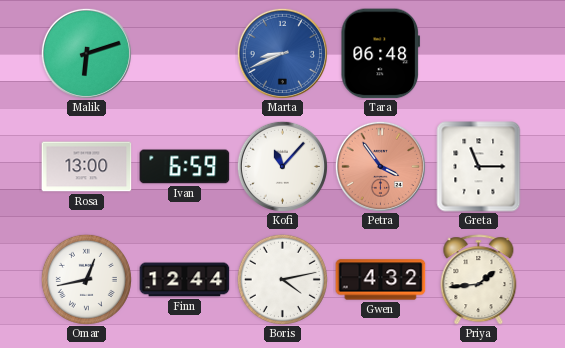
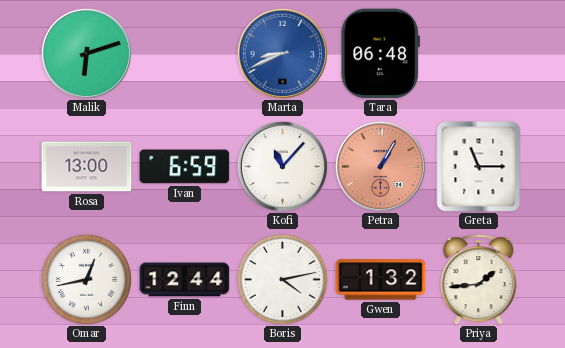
Petra: 3:54 -> 1:05
Gwen: 4:32 -> 1:32
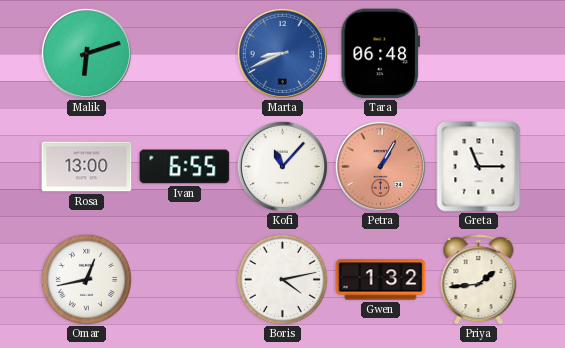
Ivan: 6:59 -> 6:55
Finn: 12:44 -> none
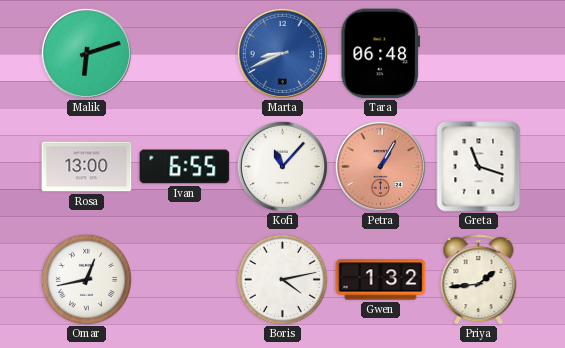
Greta: 11:15 -> 11:18
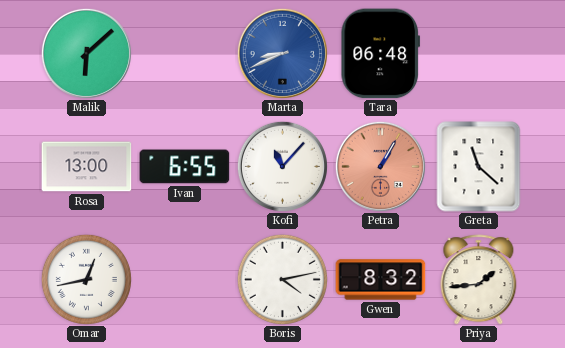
Malik: 6:12 -> 6:08
Greta: 11:18 -> 11:22
Gwen: 1:32 -> 8:32
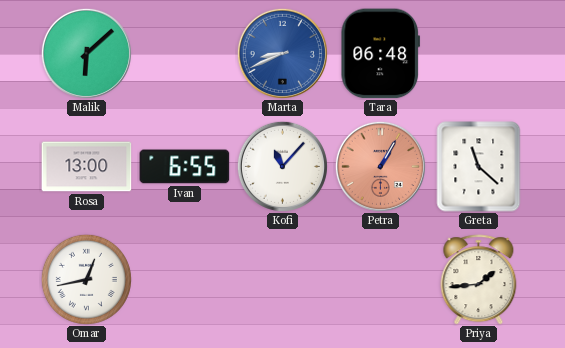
Boris: 4:13 -> none
Gwen: 8:32 -> none
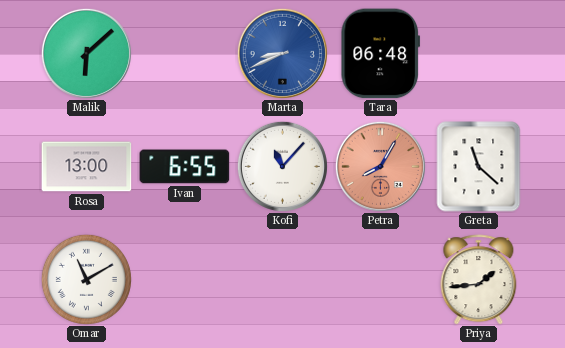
Petra: 1:05 -> 8:05
Omar: 12:43 -> 11:10
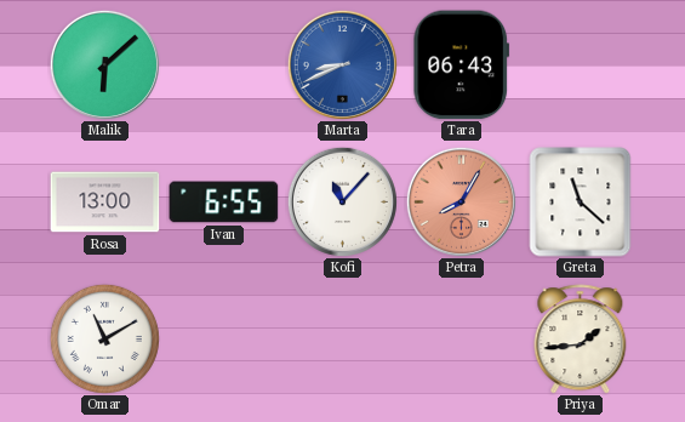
Tara: 06:48 -> 06:43
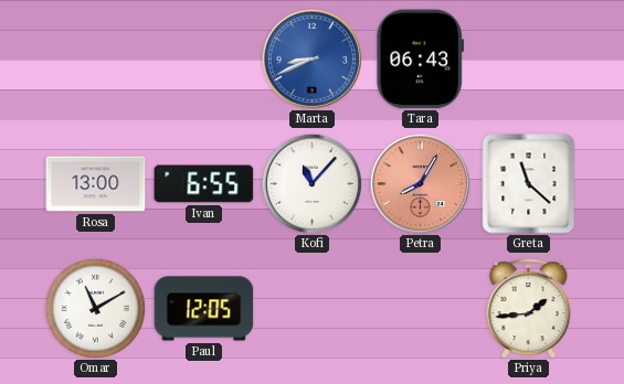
Malik: 6:08 -> none
Paul: none -> 12:05
